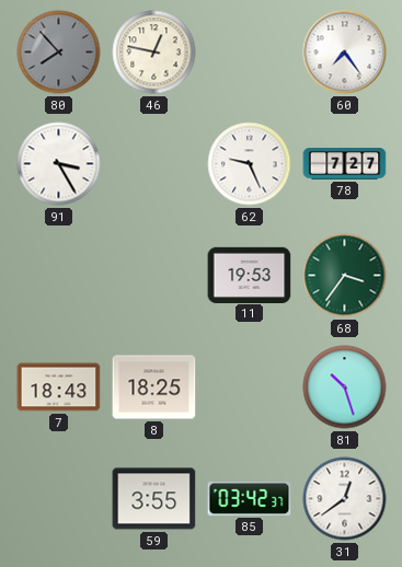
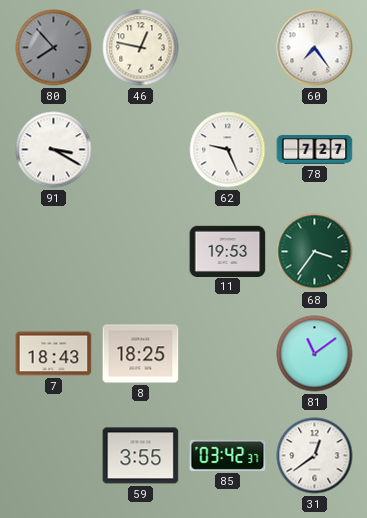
91: 3:25 -> 3:20
81: 10:27 -> 11:09
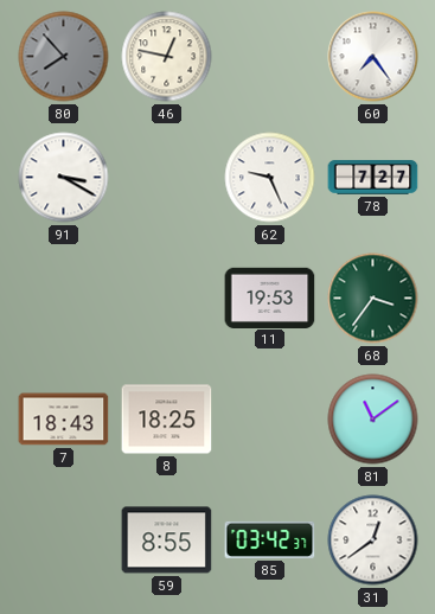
59: 3:55 -> 8:55
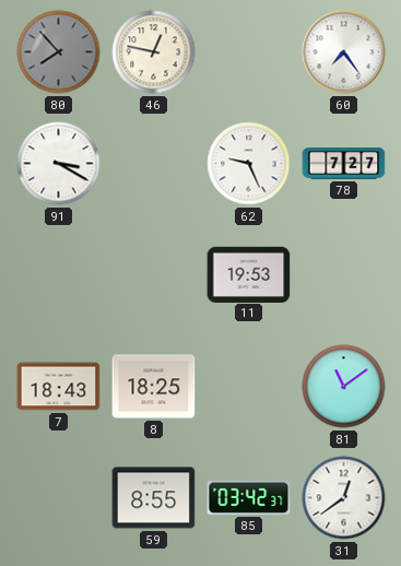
68: 3:36 -> none
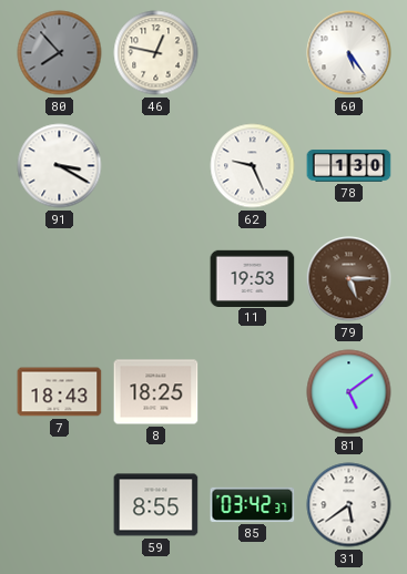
60: 7:24 -> 5:24
78: 7:27 -> 1:30
79: none -> 5:15
81: 11:09 -> 5:09
31: 12:39 -> 5:39
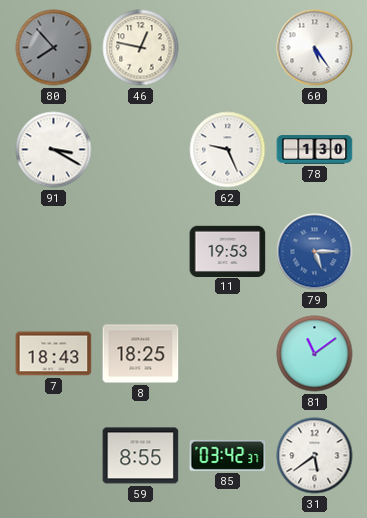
79 dial: brown -> blue
81: 5:09 -> 11:09
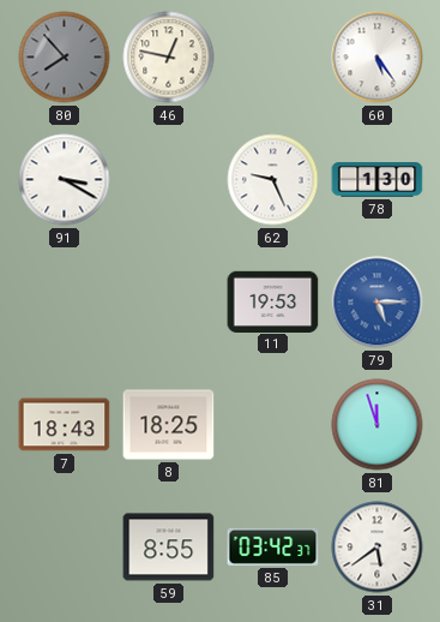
81: 11:09 -> 11:57
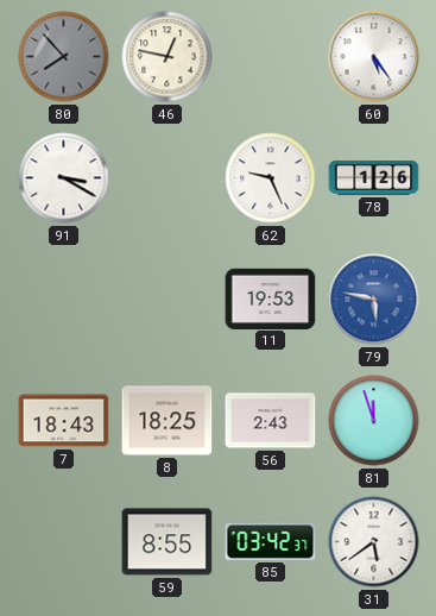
78: 1:30 -> 1:26
79: 5:15 -> 5:47
56: none -> 2:43
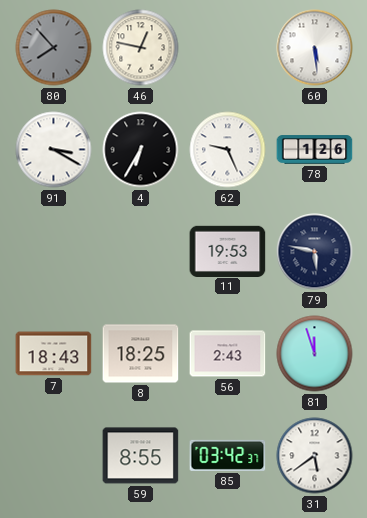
60: 5:24 -> 5:29
4: none -> 6:35
79 dial: blue -> navy
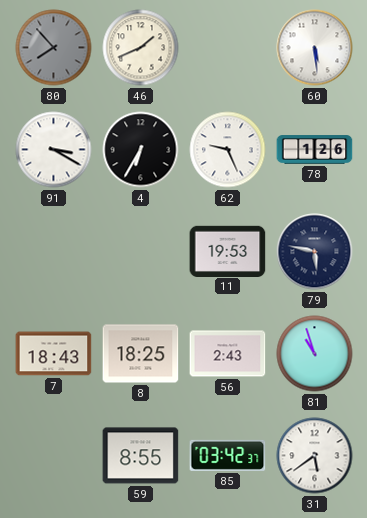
46: 12:47 -> 1:41
81: 11:57 -> 10:57
